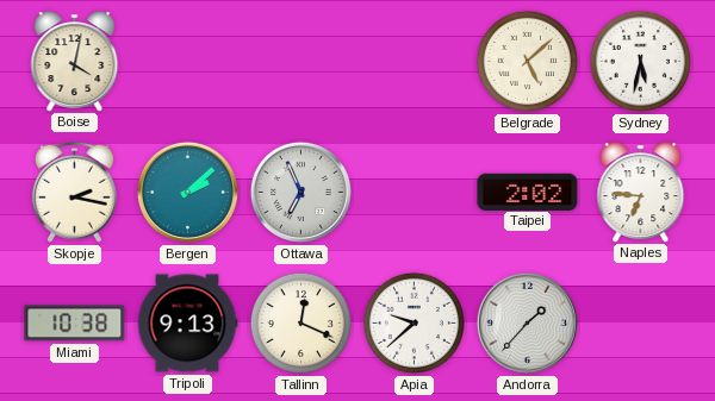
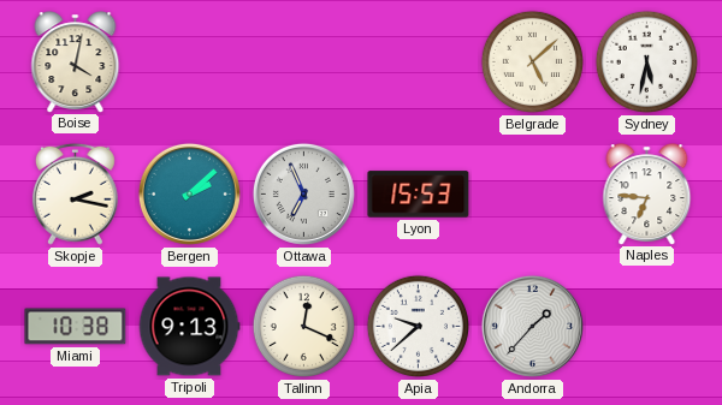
Lyon: none -> 15:53
Taipei: 2:02 -> none
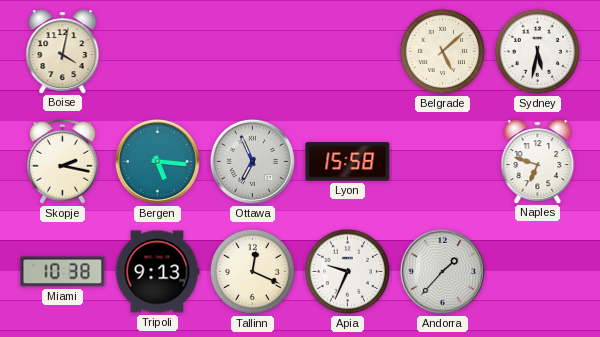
Bergen: 2:08 -> 5:16
Lyon: 15:53 -> 15:58
Naples: 6:46 -> 6:48
Apia: 9:38 -> 9:34
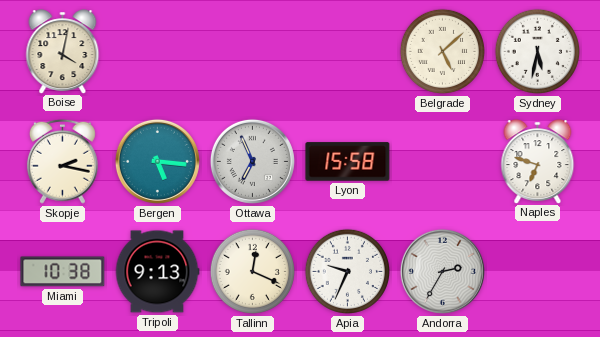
Andorra: 1:37 -> 2:35
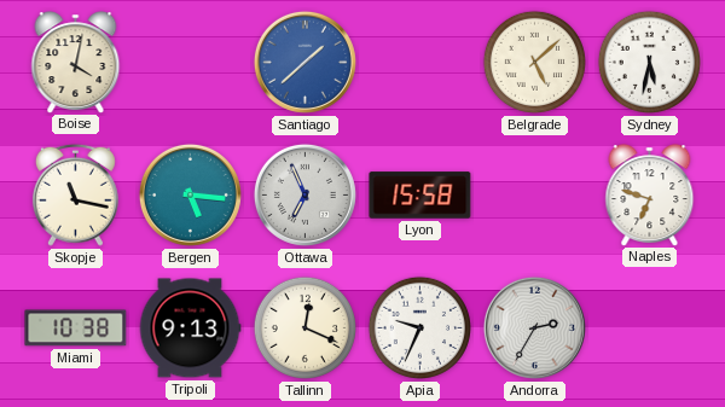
Santiago: none -> 1:38
Skopje: 2:17 -> 11:17
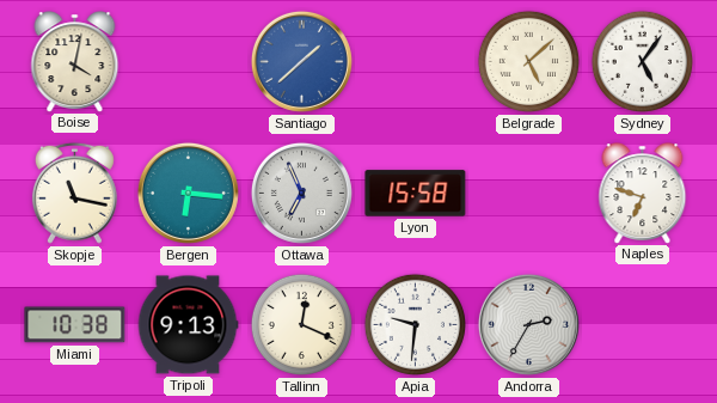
Sydney: 5:32 -> 5:06
Bergen: 5:16 -> 6:16
Apia: 9:34 -> 9:31
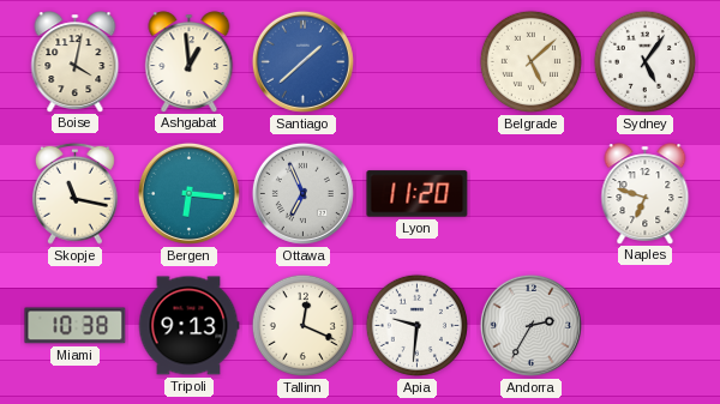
Ashgabat: none -> 12:59
Lyon: 15:58 -> 11:20
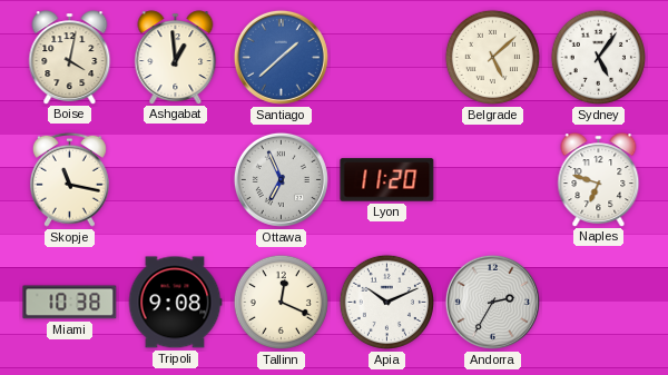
Bergen: 6:16 -> none
Tripoli: 9:13 -> 9:08
Apia: 9:31 -> 10:11
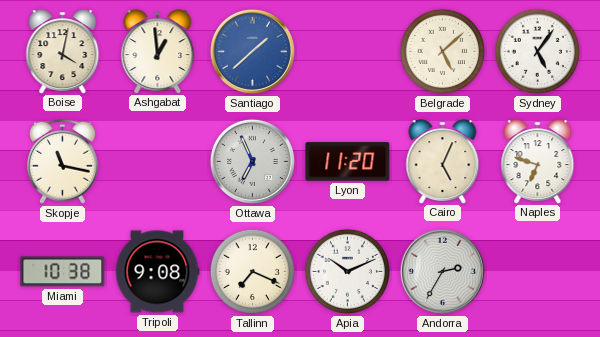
Cairo: none -> 5:04
Tallinn: 12:19 -> 7:19
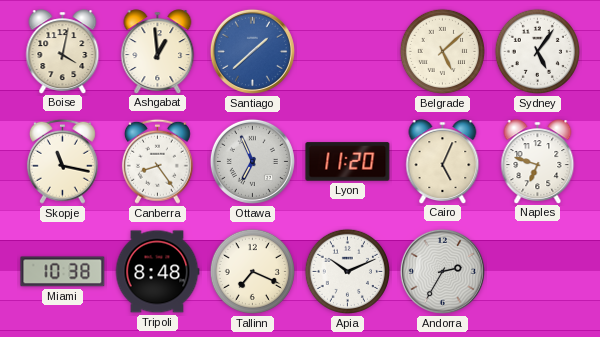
Canberra: none -> 8:24
Tripoli: 9:08 -> 8:48
